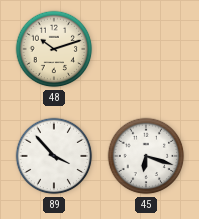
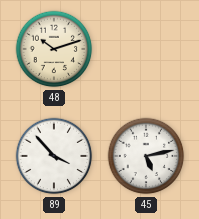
45: 6:18 -> 5:13
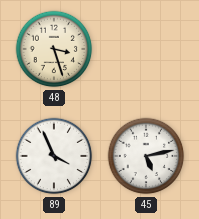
48: 10:12 -> 3:27
89: 3:53 -> 3:56
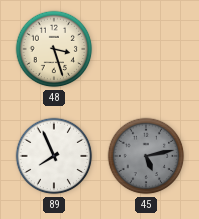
89: 3:56 -> 7:56
45 dial: white -> grey
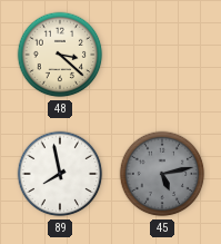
48: 3:27 -> 3:22
89: 7:56 -> 7:58
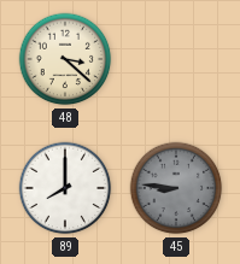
89: 7:58 -> 8:00
45: 5:13 -> 8:46
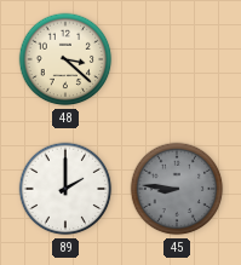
89: 8:00 -> 2:00
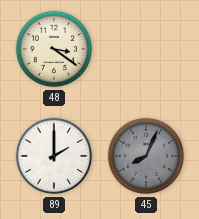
48: 3:22 -> 3:21
45: 8:46 -> 8:04
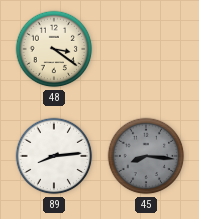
89: 2:00 -> 8:14
45: 8:04 -> 8:16
